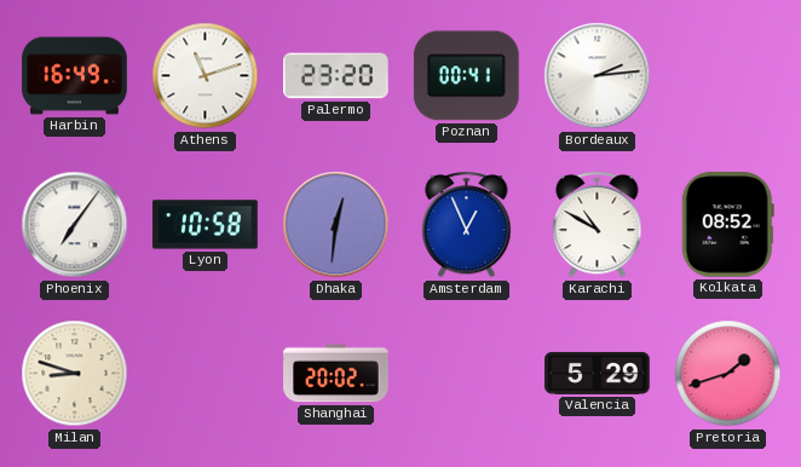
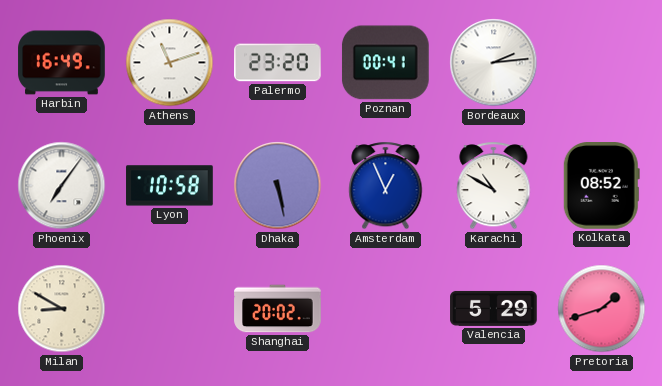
Dhaka: 12:31 -> 5:28
Milan: 8:48 -> 8:50
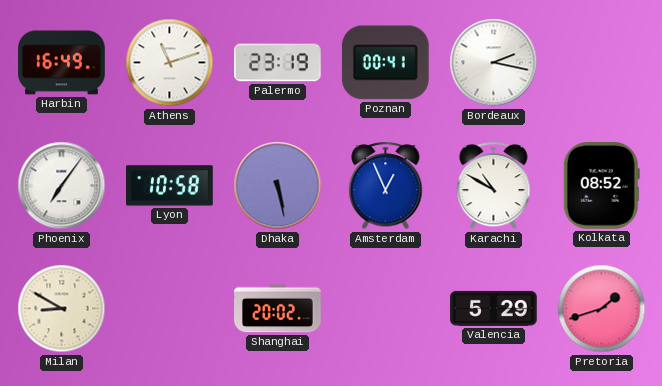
Palermo: 23:20 -> 23:19
Bordeaux: 2:14 -> 2:17
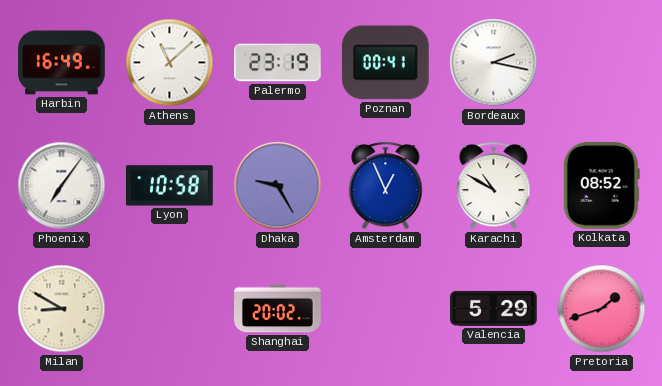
Athens: 11:12 -> 11:08
Dhaka: 5:28 -> 9:25
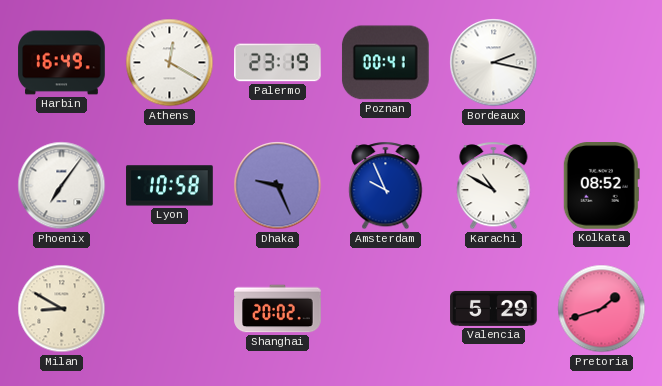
Athens: 11:08 -> 12:20
Dhaka: 9:25 -> 9:26
Amsterdam: 12:56 -> 9:56
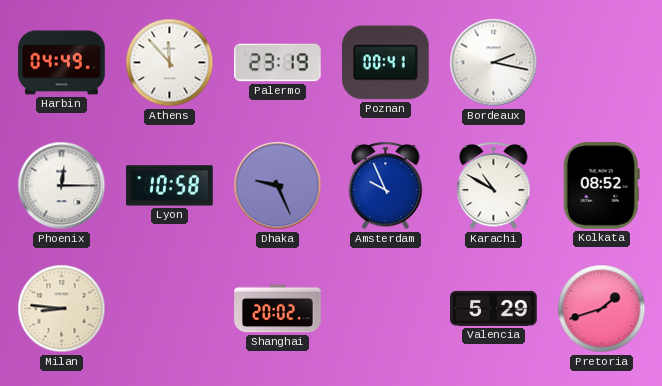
Harbin: 16:49 -> 04:49
Athens: 12:20 -> 11:53
Phoenix: 7:06 -> 12:15
Milan: 8:50 -> 8:46
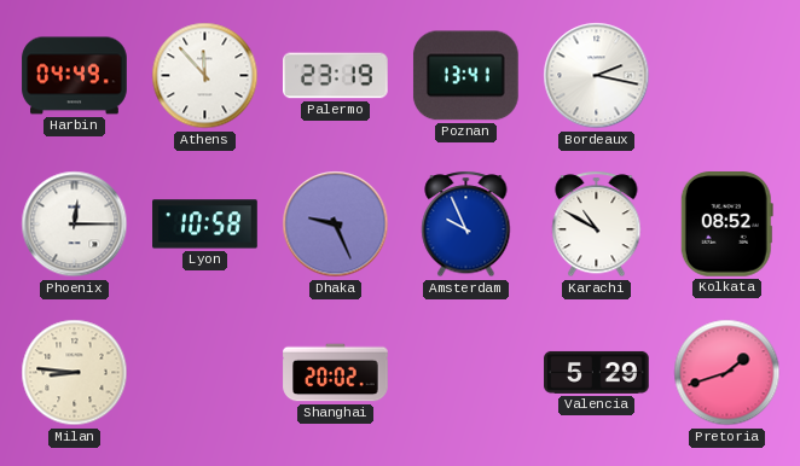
Poznan: 00:41 -> 13:41
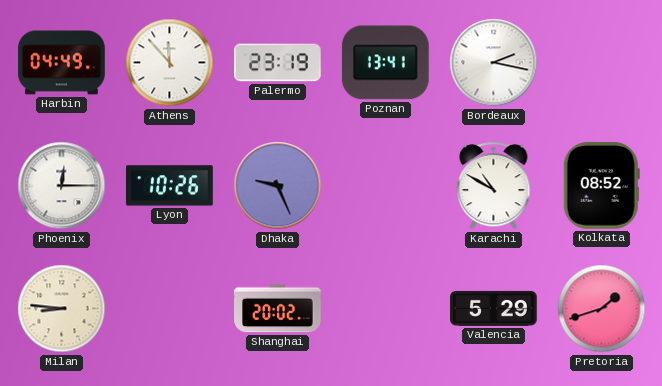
Lyon: 10:58 -> 10:26
Amsterdam: 9:56 -> none
